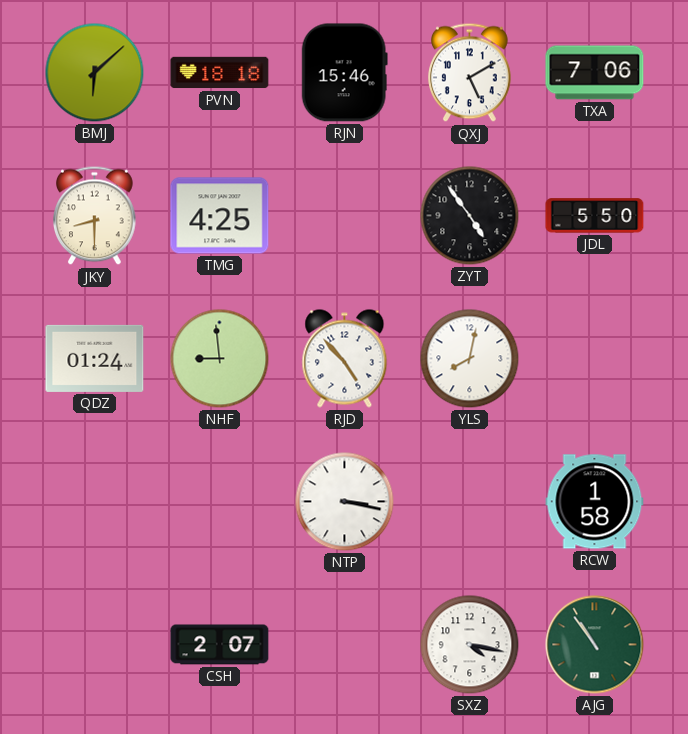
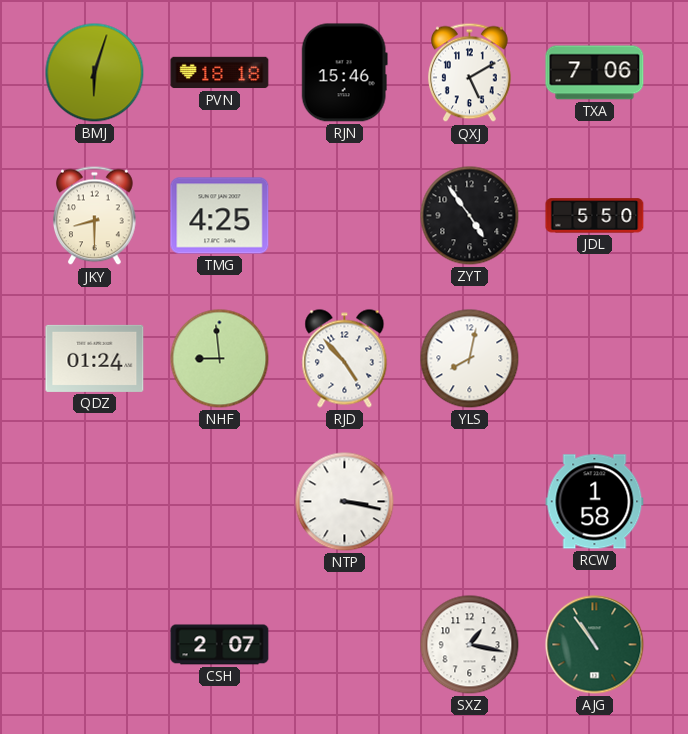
BMJ: 6:08 -> 6:03
SXZ: 4:17 -> 1:17
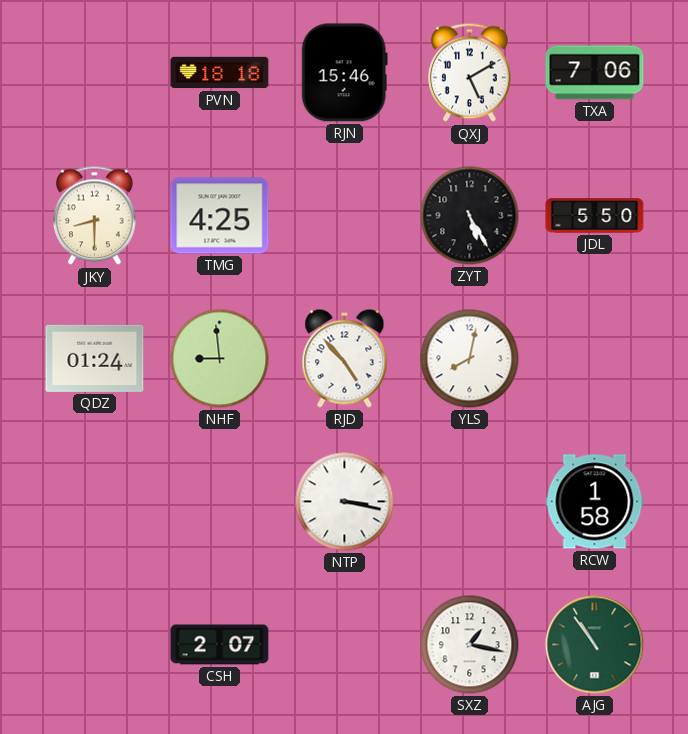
BMJ: 6:03 -> none
ZYT: 4:54 -> 5:25
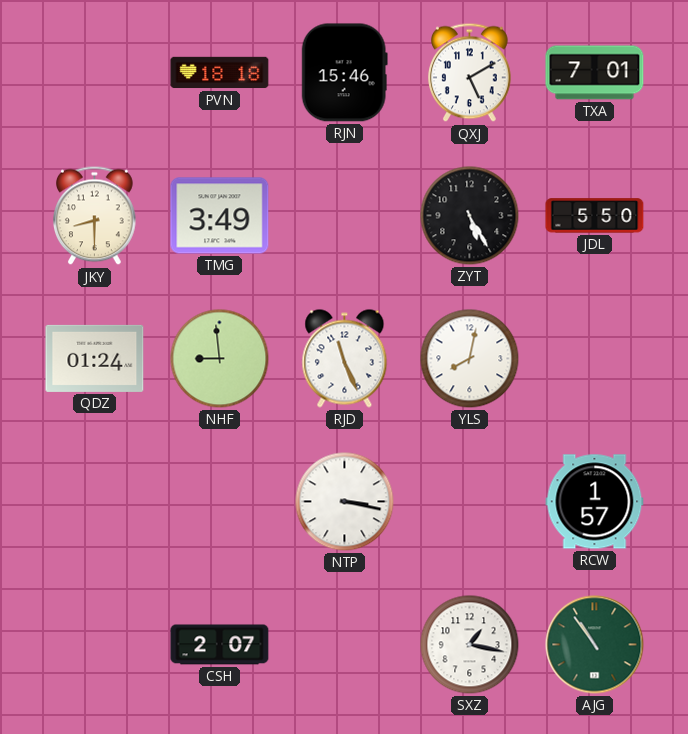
TXA: 7:06 -> 7:01
TMG: 4:25 -> 3:49
RJD: 4:53 -> 11:26
RCW: 1:58 -> 1:57
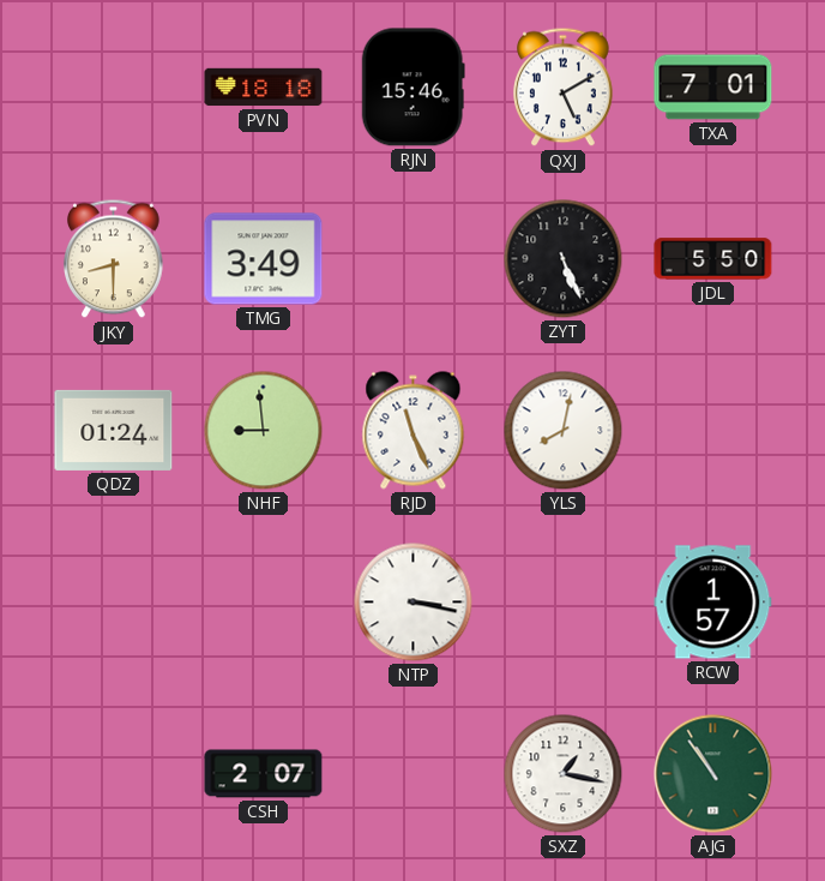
ZYT: 5:25 -> 5:26
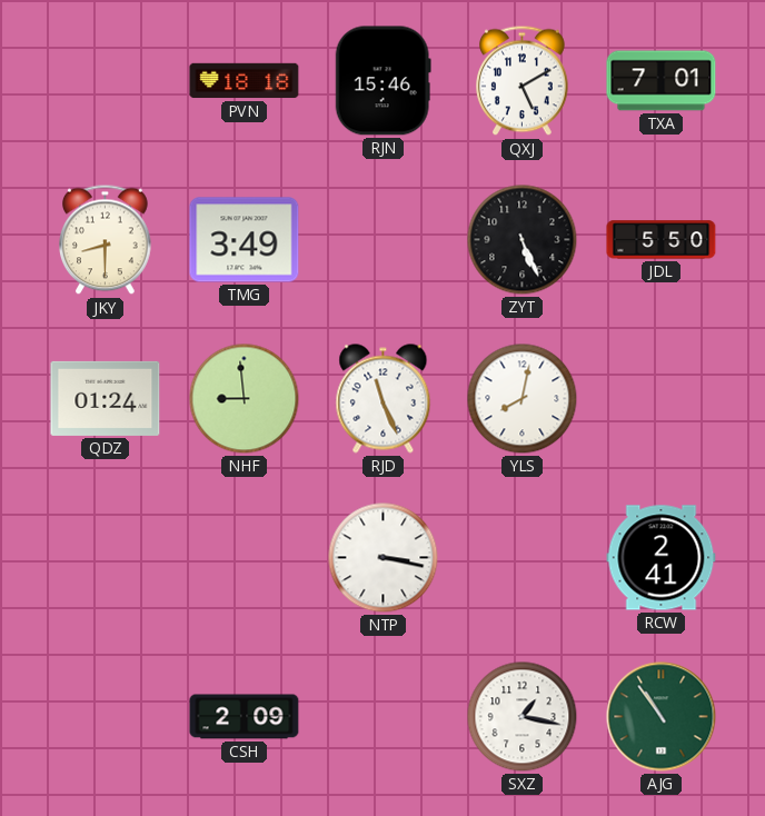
RCW: 1:57 -> 2:41
CSH: 2:07 -> 2:09
